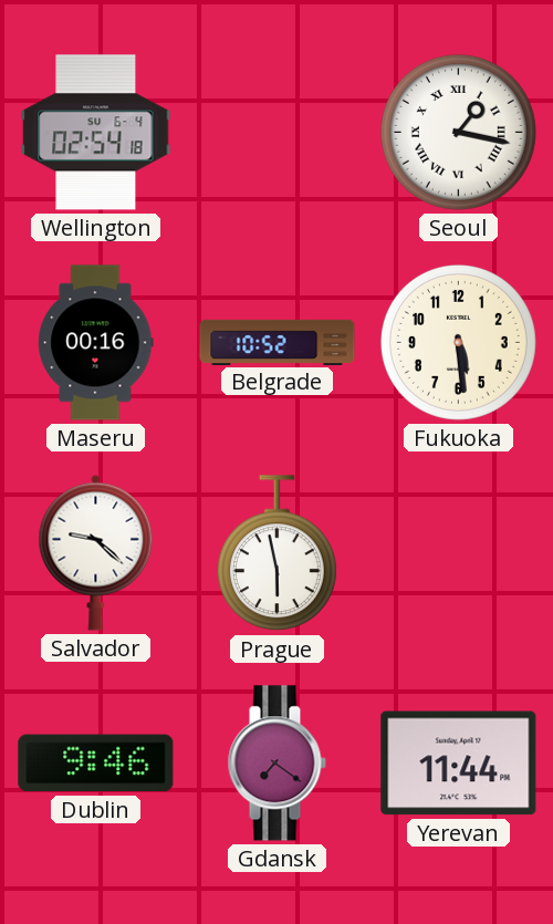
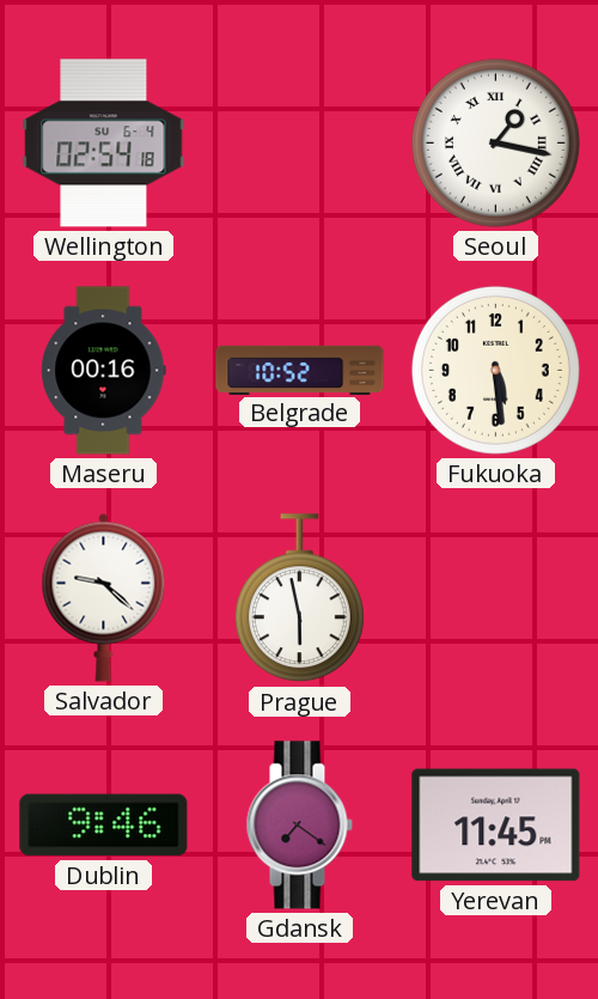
Yerevan: 11:44 -> 11:45
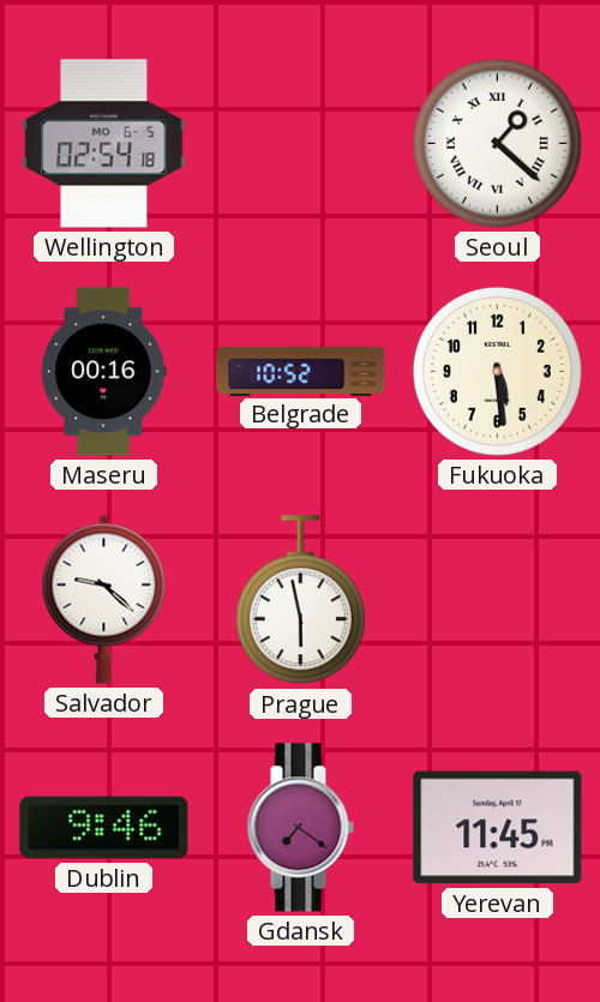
Wellington date: SU 6-4 -> MO 6-5
Seoul: 1:17 -> 1:22
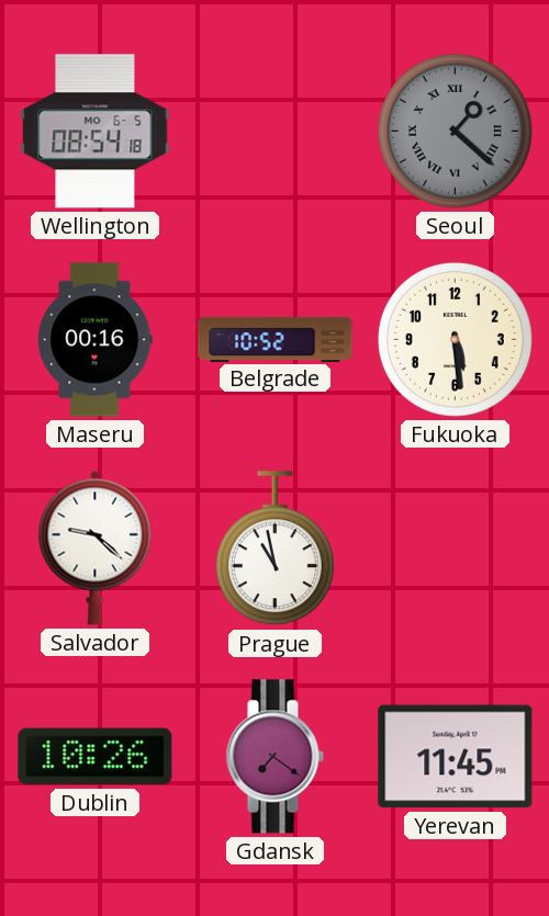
Wellington: 02:54 -> 08:54
Seoul dial: white -> grey
Prague: 5:58 -> 10:58
Dublin: 9:46 -> 10:26
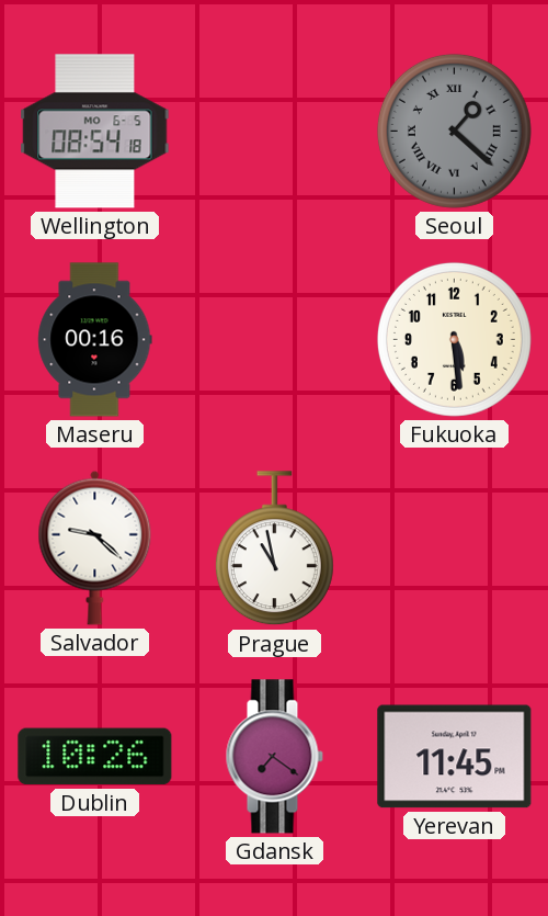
Belgrade: 10:52 -> none
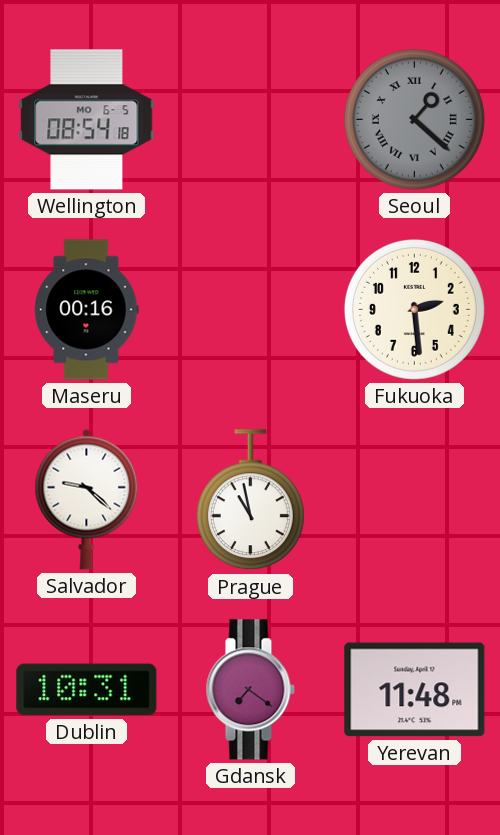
Fukuoka: 5:29 -> 2:29
Dublin: 10:26 -> 10:31
Yerevan: 11:45 -> 11:48
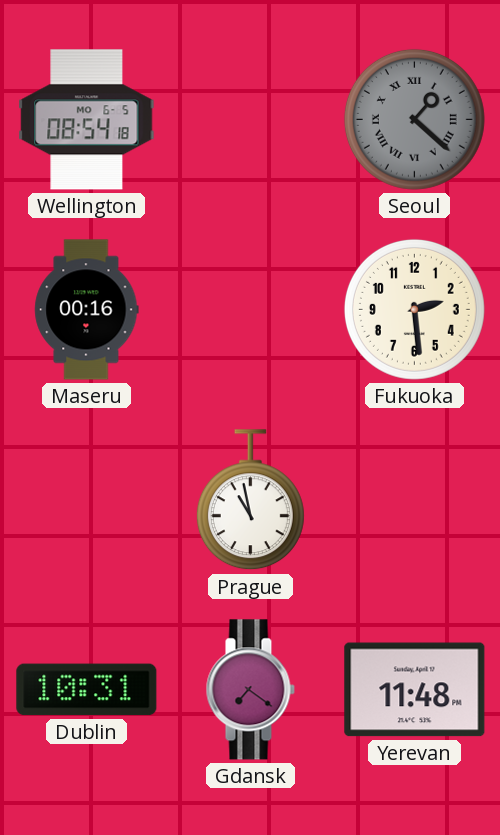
Salvador: 9:22 -> none
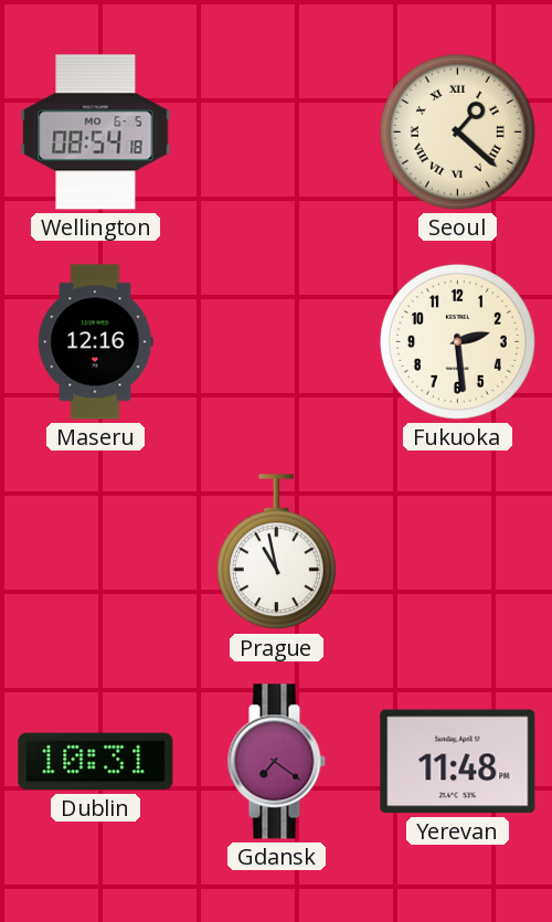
Seoul dial: grey -> cream
Maseru: 00:16 -> 12:16
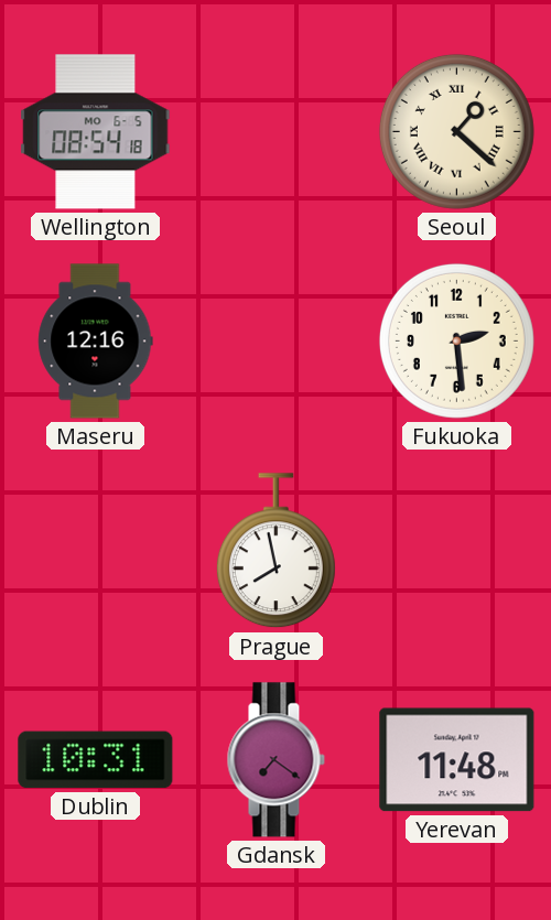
Prague: 10:58 -> 7:58
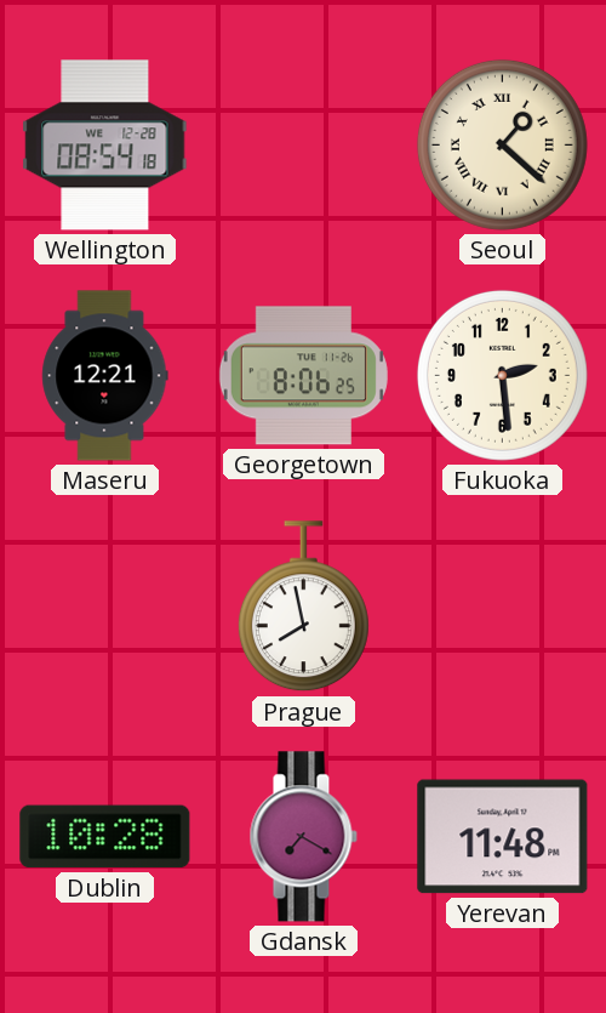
Wellington date: MO 6-5 -> WE 12-28
Maseru: 12:16 -> 12:21
Georgetown: none -> 8:06
Dublin: 10:31 -> 10:28
Gdansk: 7:21 -> 7:20
